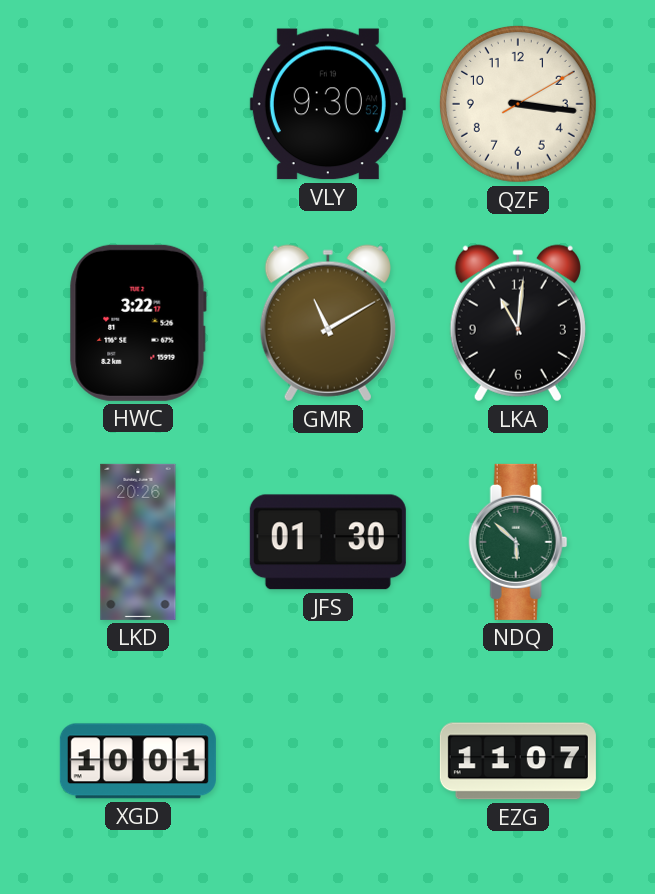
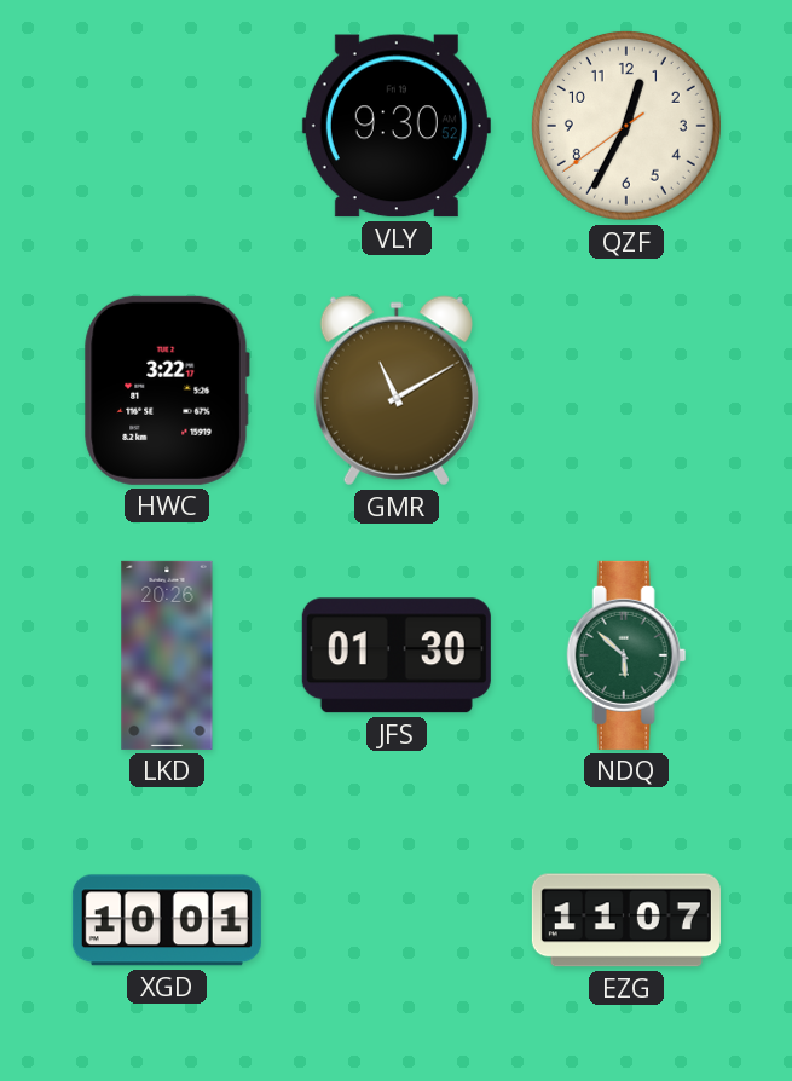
QZF: 3:16 -> 12:34
LKA: 11:01 -> none
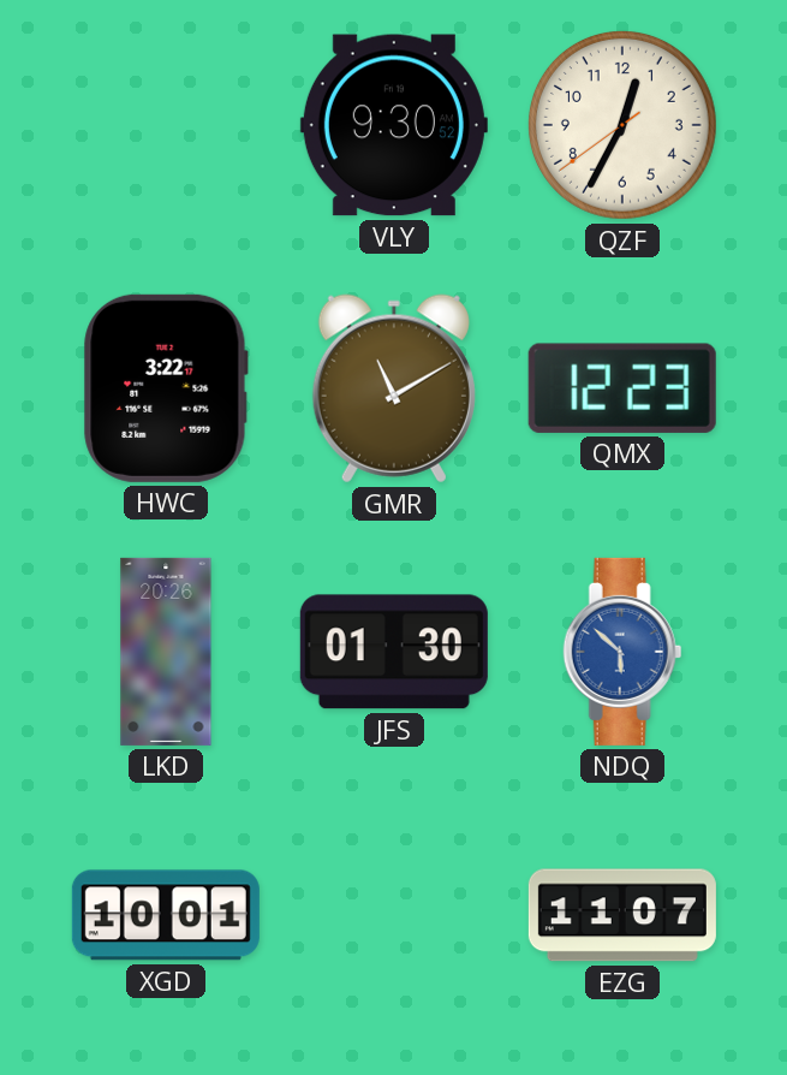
QMX: none -> 12:23
NDQ dial: green -> blue
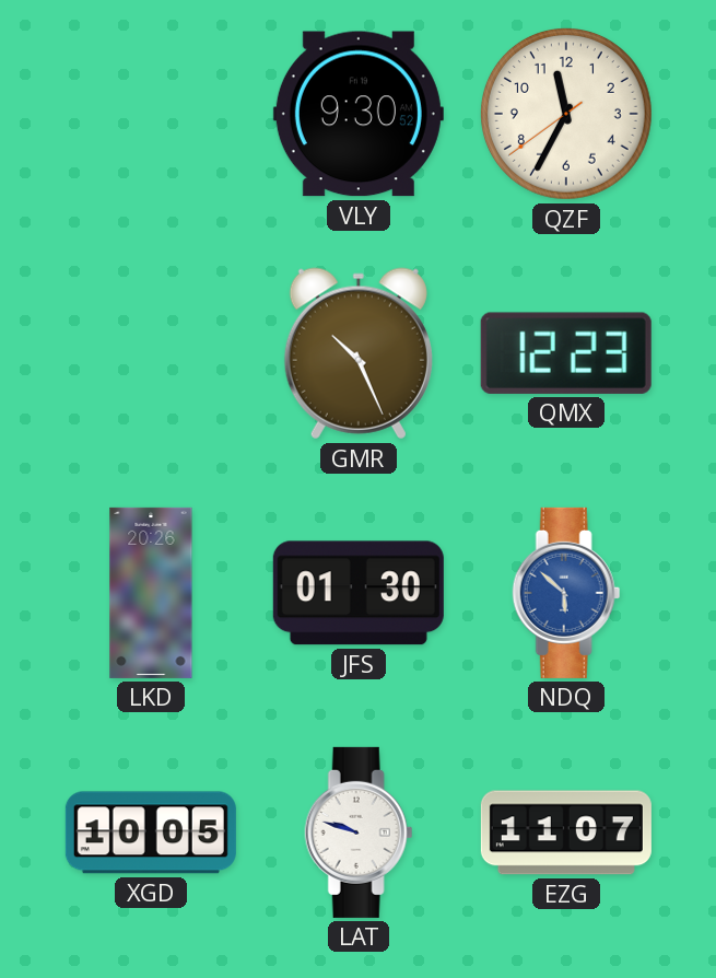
QZF: 12:34 -> 11:34
HWC: 3:22 -> none
GMR: 11:10 -> 10:26
XGD: 10:01 -> 10:05
LAT: none -> 9:48
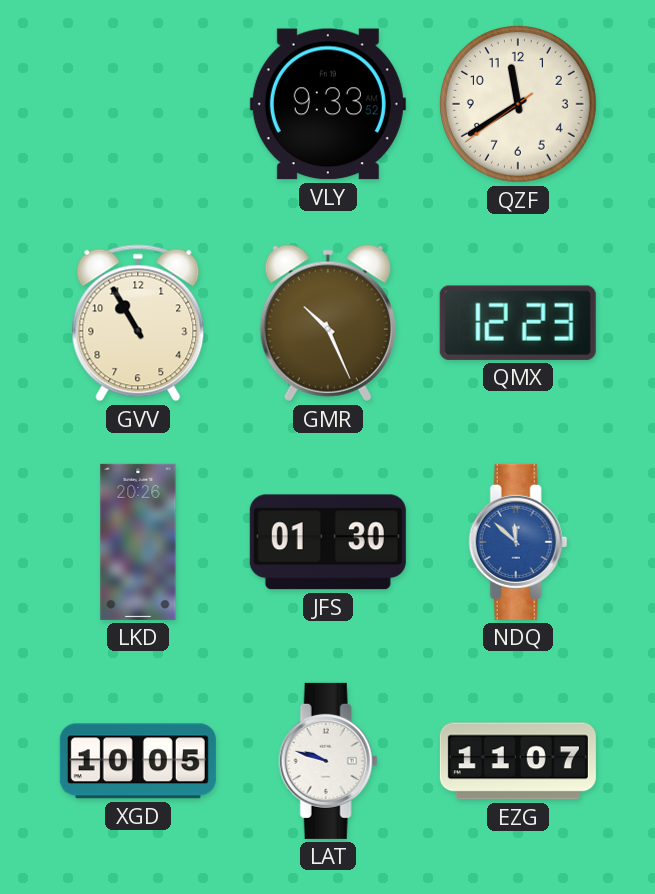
VLY: 9:30 -> 9:33
QZF: 11:34 -> 11:39
GVV: none -> 10:55
NDQ: 5:52 -> 11:52
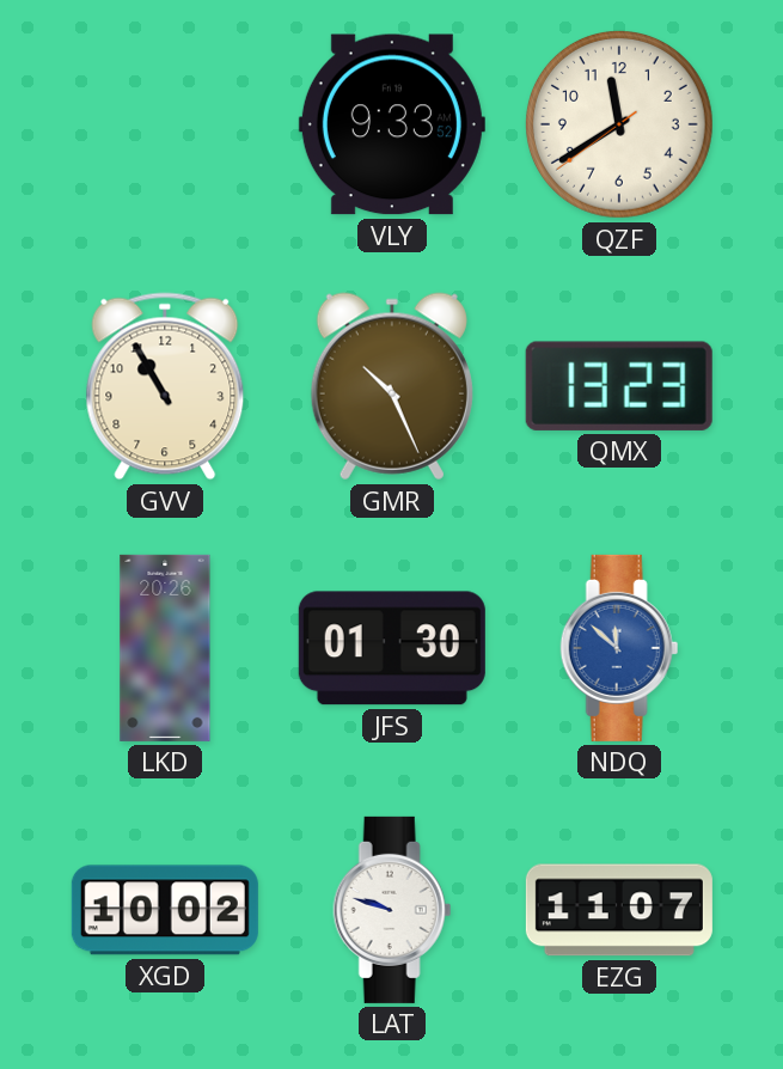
QMX: 12:23 -> 13:23
XGD: 10:05 -> 10:02
